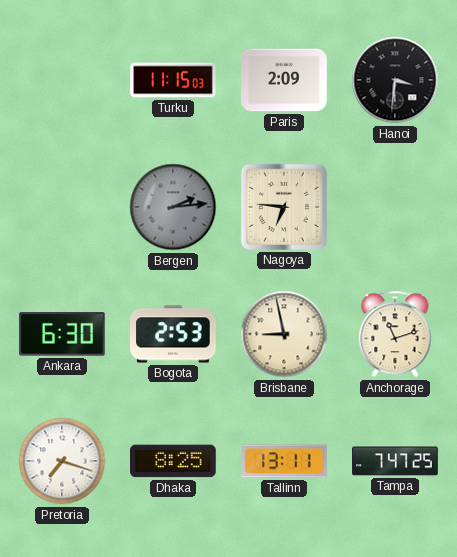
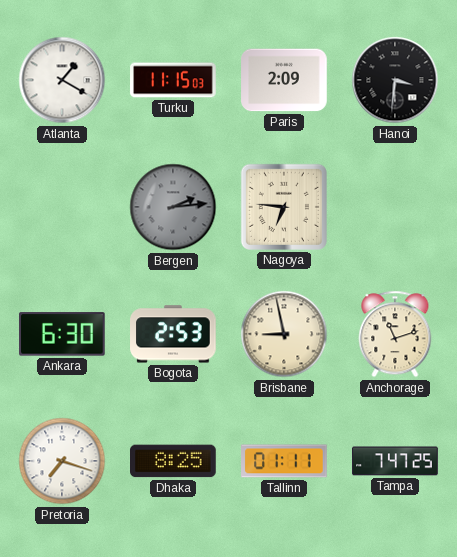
Atlanta: none -> 1:20
Tallinn: 13:11 -> 01:11
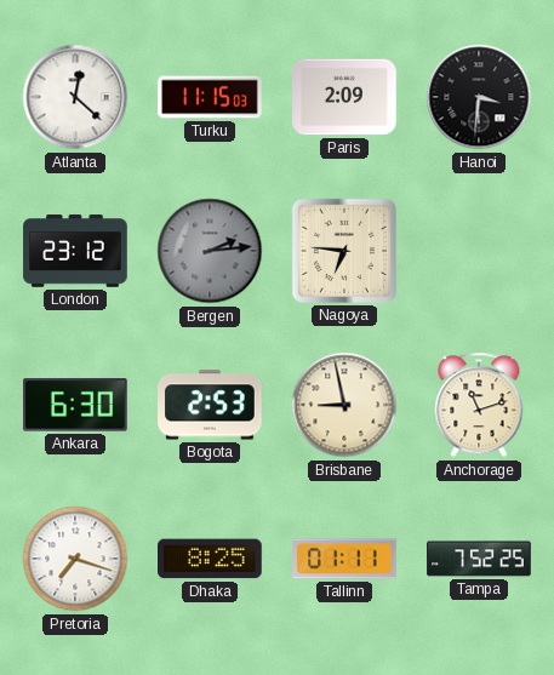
Atlanta: 1:20 -> 12:22
London: none -> 23:12
Tampa: 7:47 -> 7:52
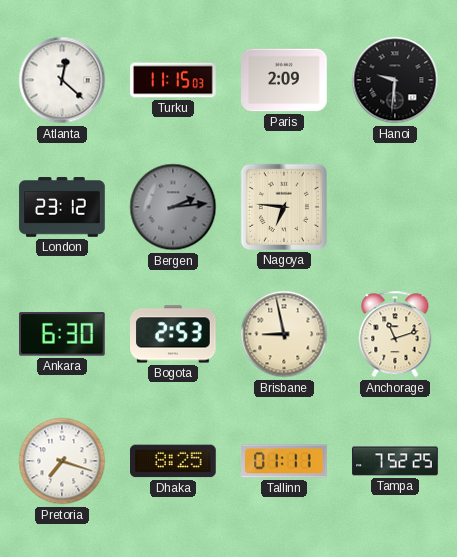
Hanoi: 3:31 -> 9:31
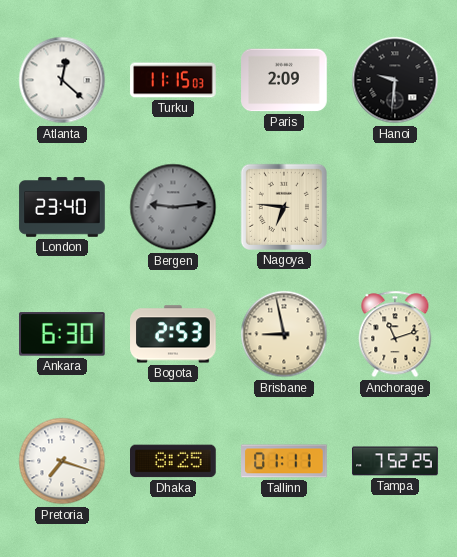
London: 23:12 -> 23:40
Bergen: 2:14 -> 9:14
